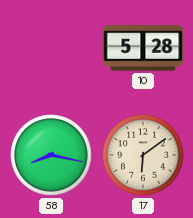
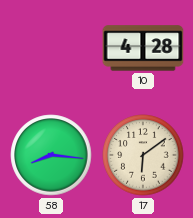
10: 5:28 -> 4:28
58: 8:17 -> 8:16
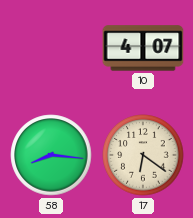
10: 4:28 -> 4:07
17: 6:09 -> 6:21
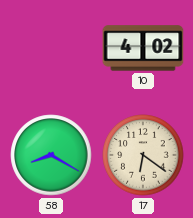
10: 4:07 -> 4:02
58: 8:16 -> 8:20
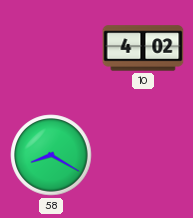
17: 6:21 -> none
